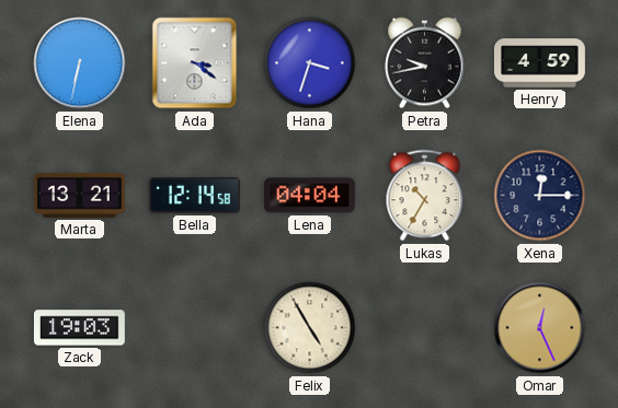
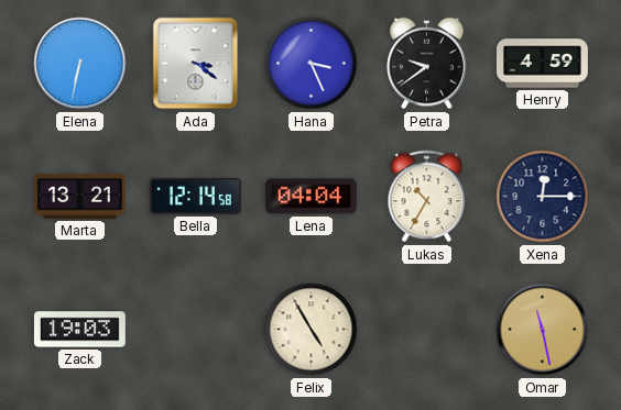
Hana: 3:33 -> 3:26
Petra: 9:43 -> 9:39
Omar: 12:26 -> 11:28
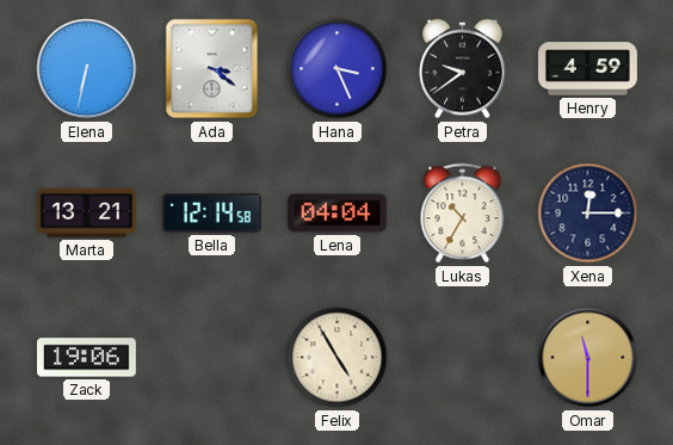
Zack: 19:03 -> 19:06
Omar: 11:28 -> 11:30
